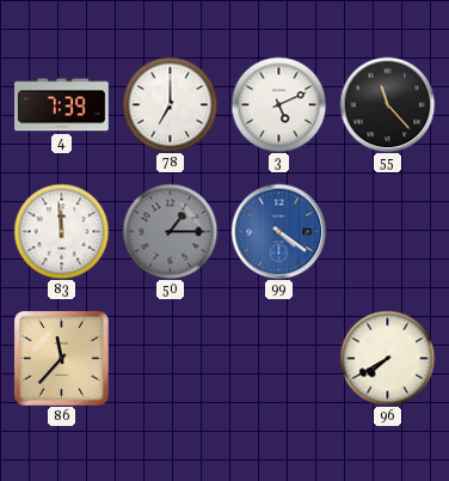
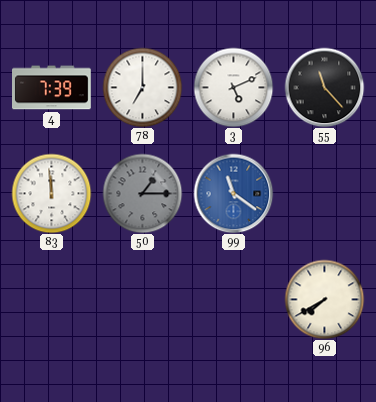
99: 4:21 -> 11:21
86: 11:37 -> none
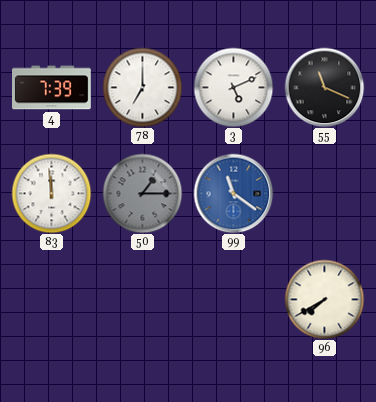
55: 11:23 -> 11:19
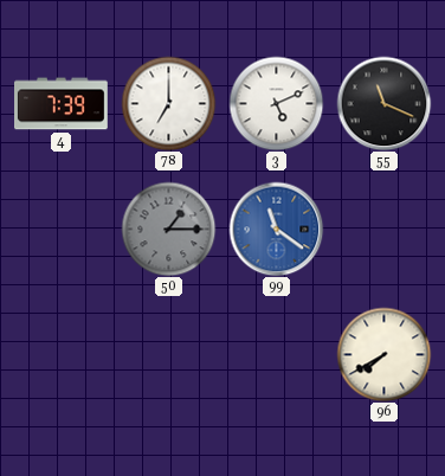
83: 11:59 -> none
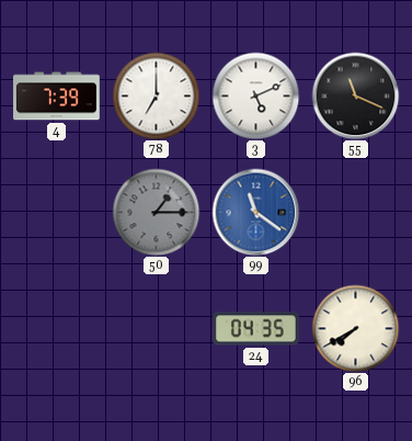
24: none -> 04:35
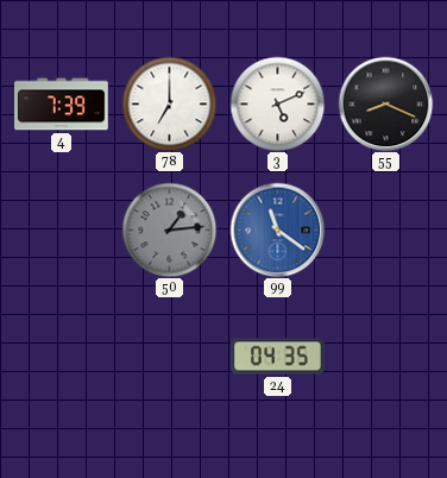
55: 11:19 -> 8:19
50: 1:15 -> 1:14
96: 7:40 -> none
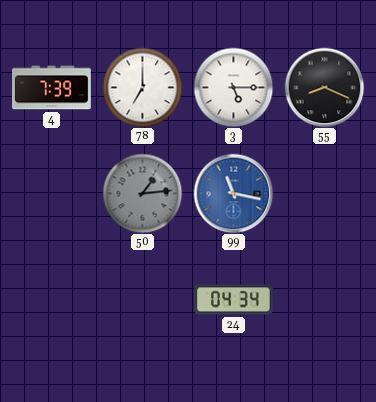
3: 5:11 -> 5:15
99: 11:21 -> 11:17
24: 04:35 -> 04:34
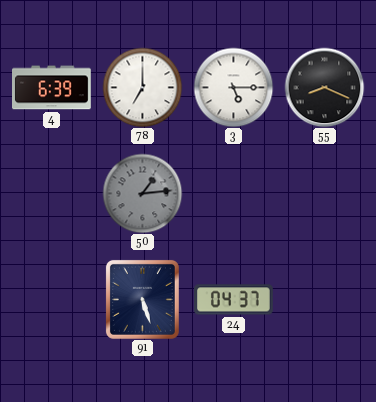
4: 7:39 -> 6:39
99: 11:17 -> none
91: none -> 5:27
24: 04:34 -> 04:37
